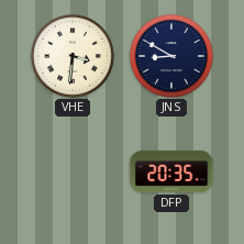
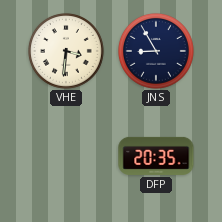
JNS: 8:50 -> 8:55
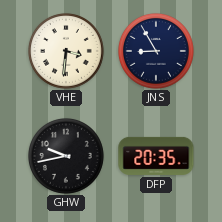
GHW: none -> 9:43
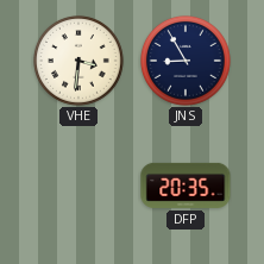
GHW: 9:43 -> none
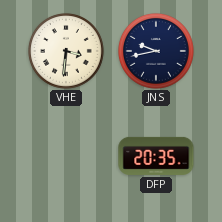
JNS: 8:55 -> 9:43
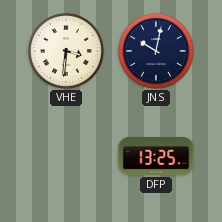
JNS: 9:43 -> 10:02
DFP: 20:35 -> 13:25
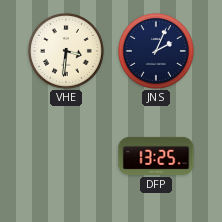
JNS: 10:02 -> 2:04
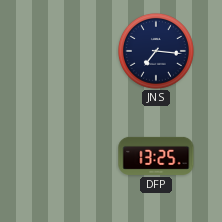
VHE: 3:31 -> none
JNS: 2:04 -> 7:16
